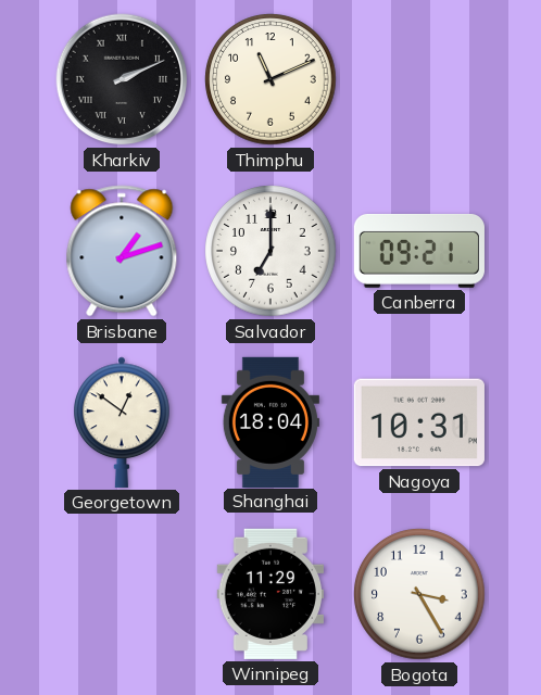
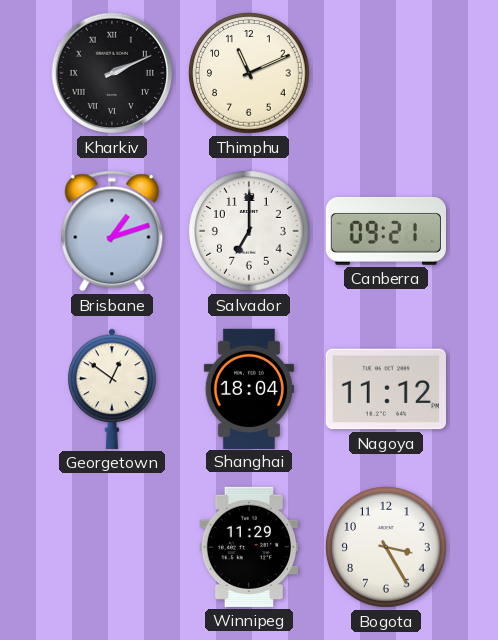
Nagoya: 10:31 -> 11:12
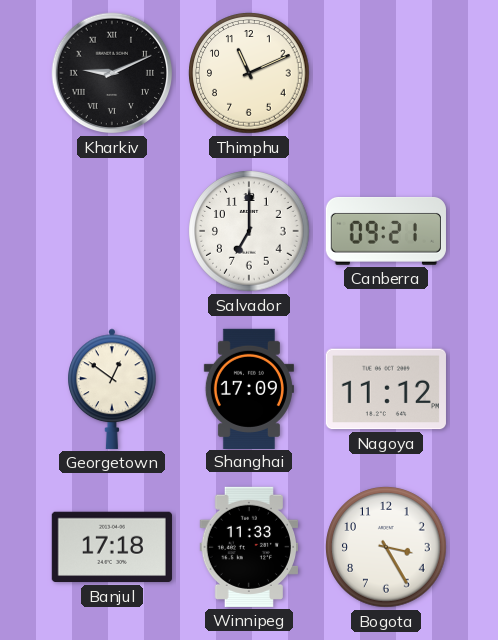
Kharkiv: 2:11 -> 9:11
Brisbane: 1:12 -> none
Shanghai: 18:04 -> 17:09
Banjul: none -> 17:18
Winnipeg: 11:29 -> 11:33
